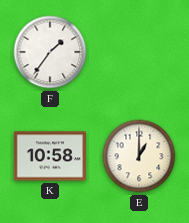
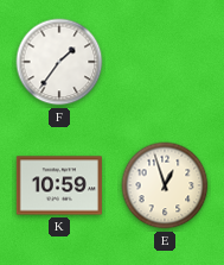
K: 10:58 -> 10:59
E: 1:00 -> 12:57
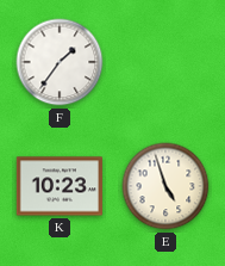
K: 10:59 -> 10:23
E: 12:57 -> 4:57
